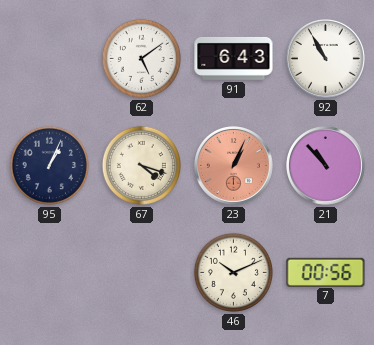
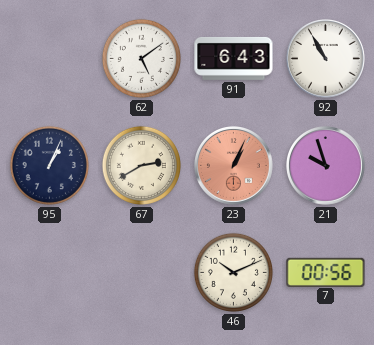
67: 4:18 -> 2:40
21: 10:53 -> 9:57
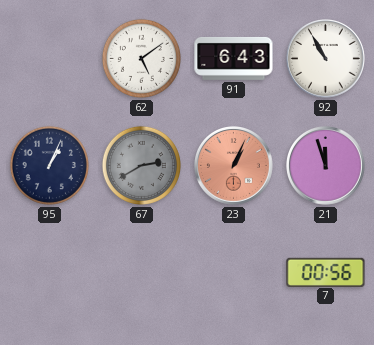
67 dial: cream -> grey
21: 9:57 -> 11:57
46: 10:11 -> none
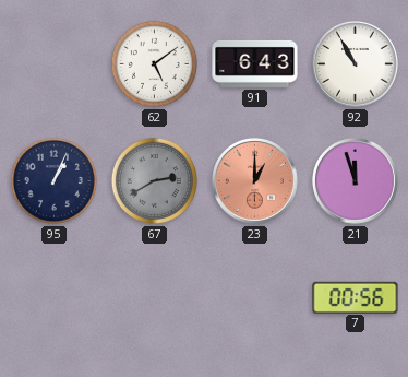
23: 1:04 -> 1:00
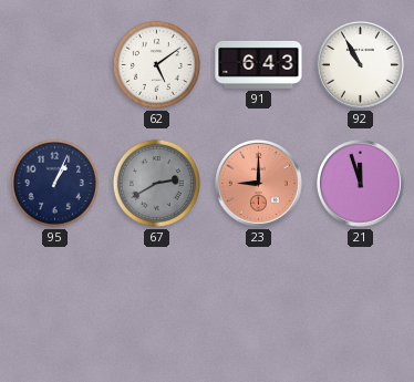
23: 1:00 -> 9:00
7: 00:56 -> none
